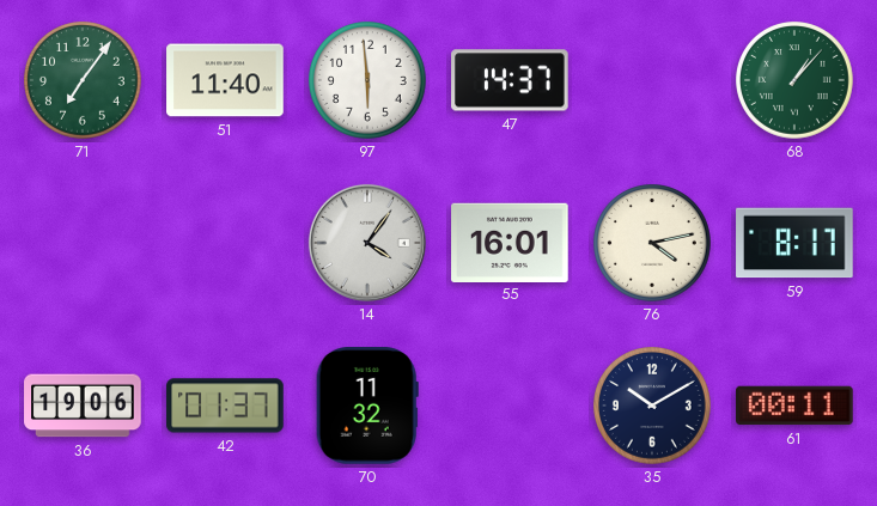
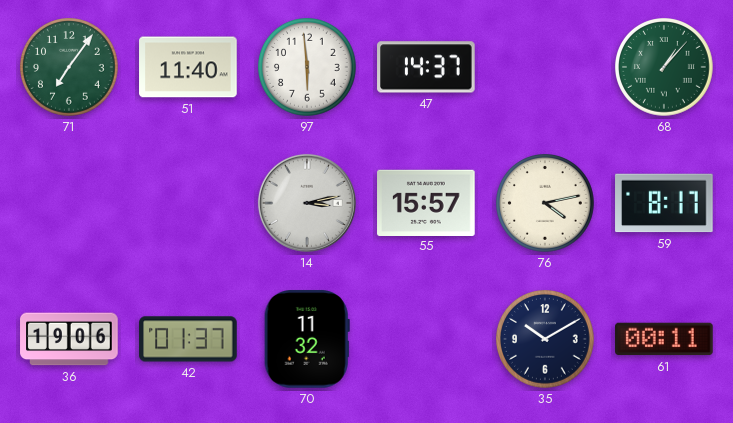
14: 4:06 -> 3:13
55: 16:01 -> 15:57
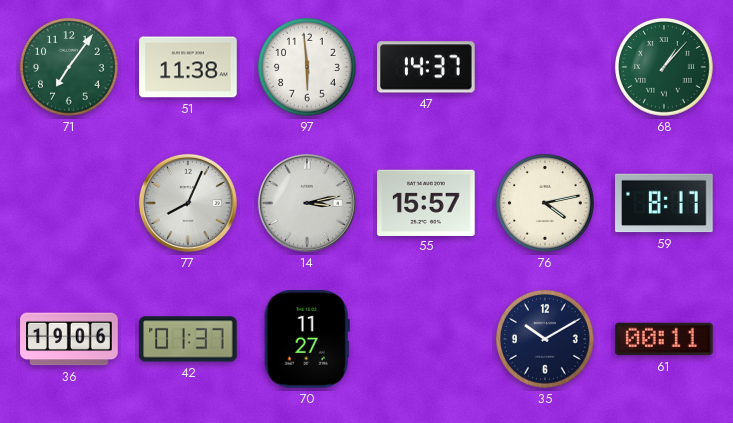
51: 11:40 -> 11:38
77: none -> 8:04
70: 11:32 -> 11:27
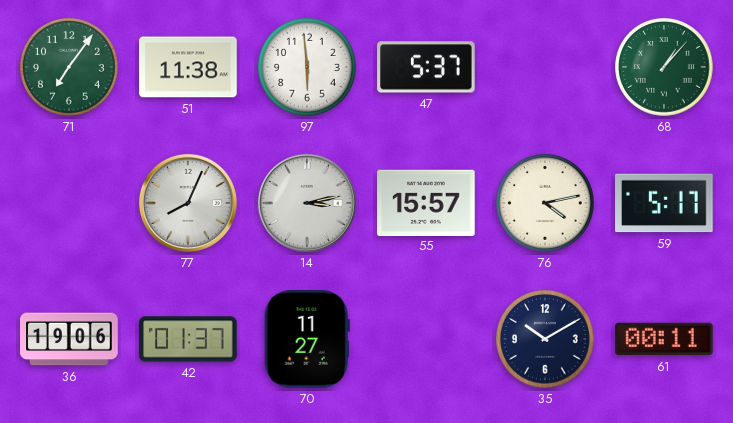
47: 14:37 -> 5:37
59: 8:17 -> 5:17
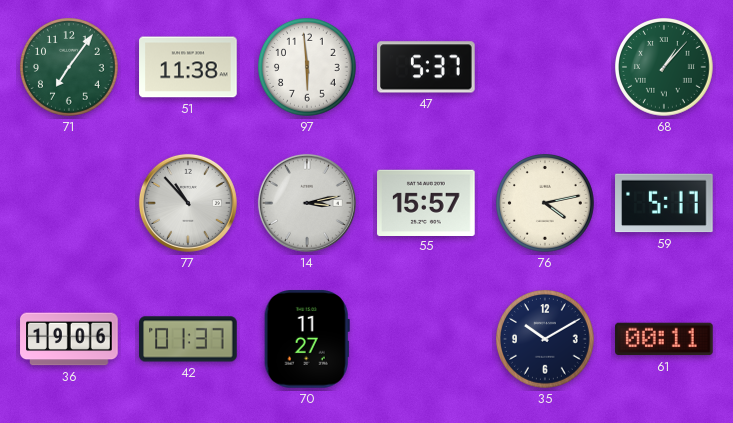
77: 8:04 -> 10:53
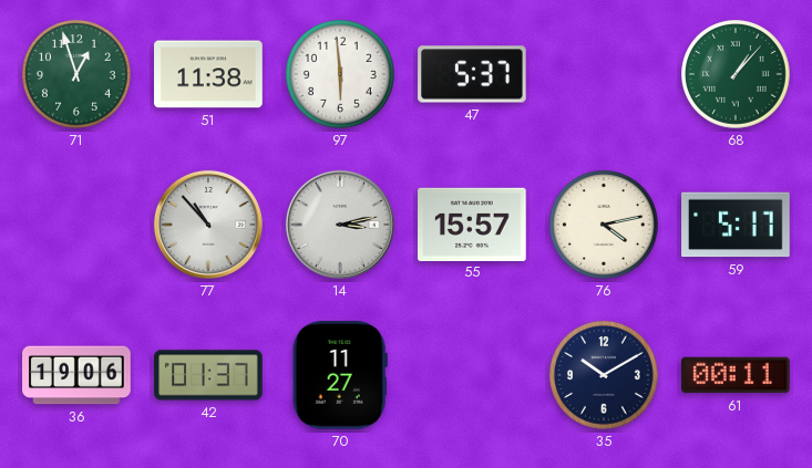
71: 7:06 -> 12:57
